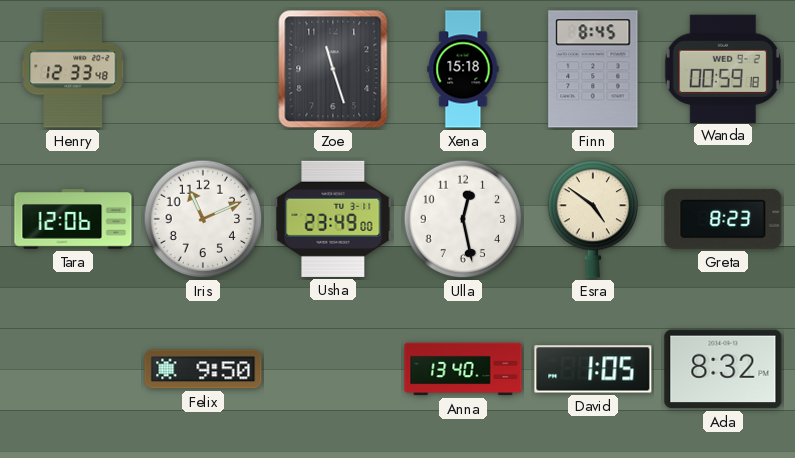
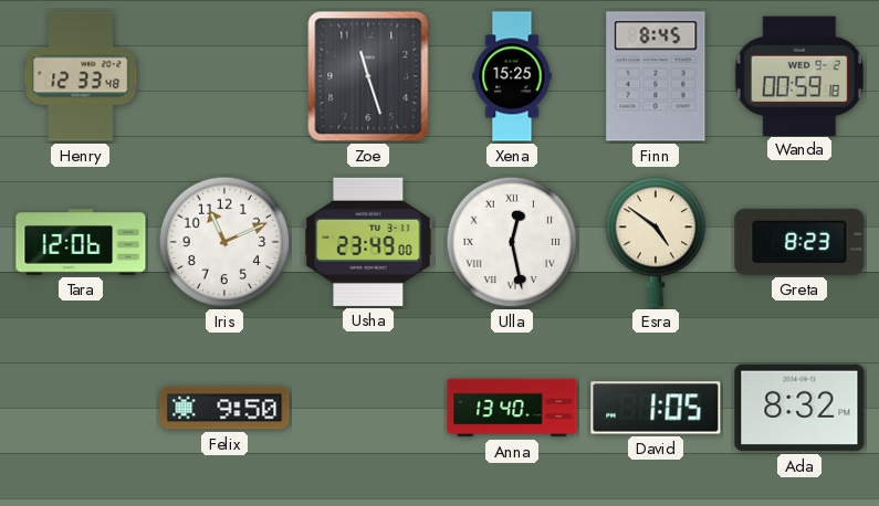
Xena: 15:18 -> 15:25
Ulla numerals: Arabic -> Roman
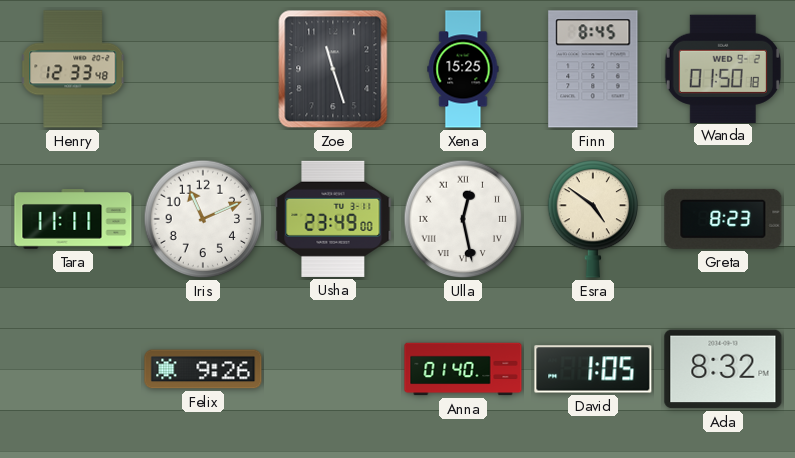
Wanda: 00:59 -> 01:50
Tara: 12:06 -> 11:11
Felix: 9:50 -> 9:26
Anna: 13:40 -> 01:40
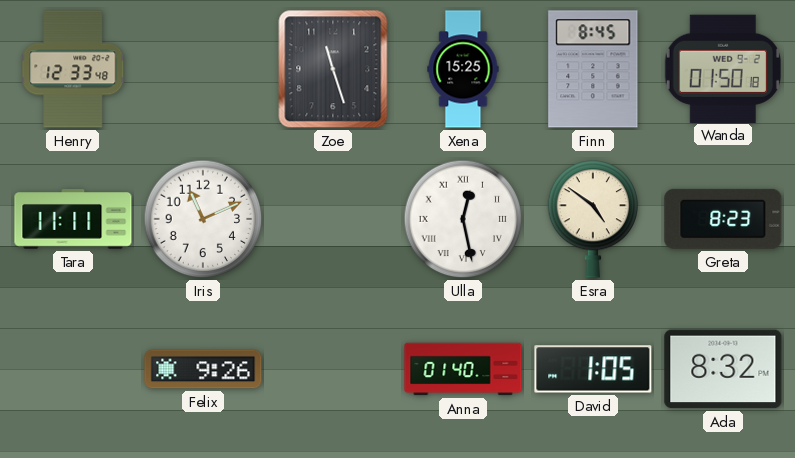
Usha: 23:49 -> none
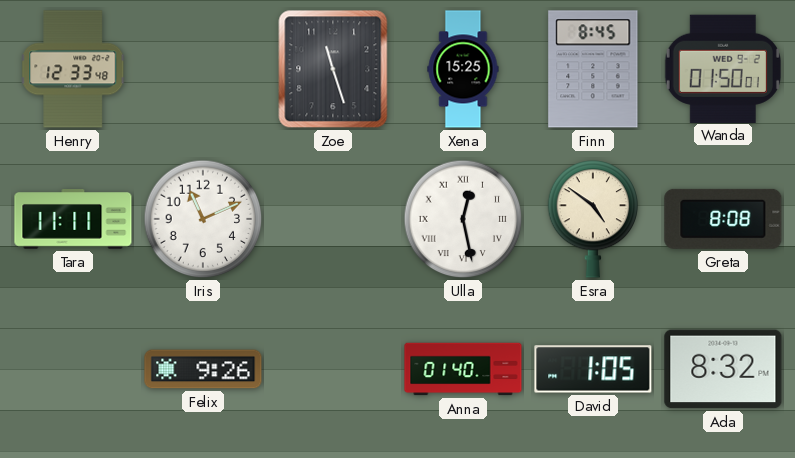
Wanda: 01:50:18 -> 01:50:01
Greta: 8:23 -> 8:08
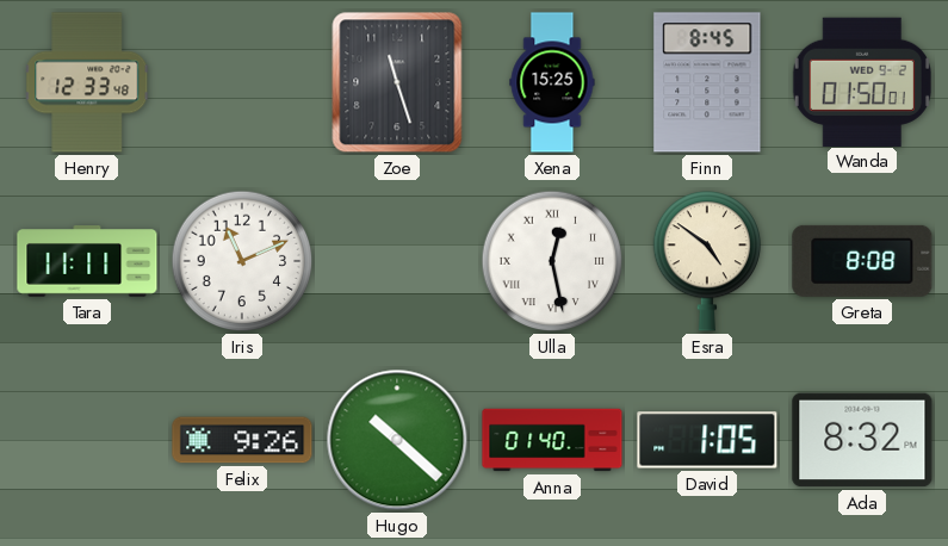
Hugo: none -> 10:22
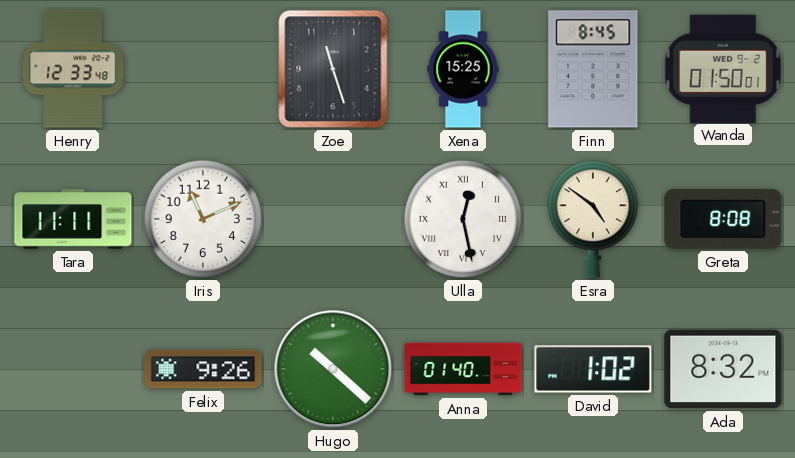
David: 1:05 -> 1:02
